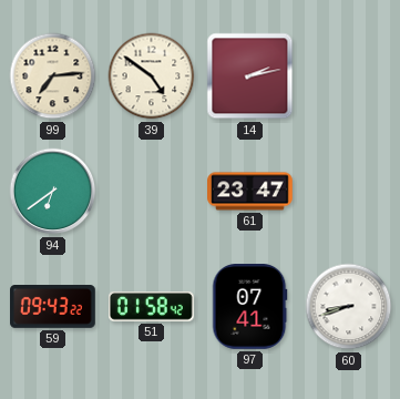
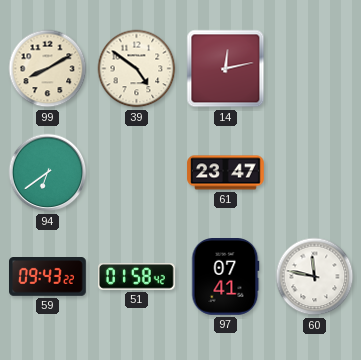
99: 7:14 -> 8:10
14: 2:13 -> 12:13
60: 8:42 -> 11:47
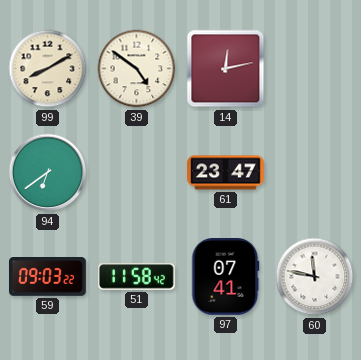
59: 09:43 -> 09:03
51: 01:58 -> 11:58
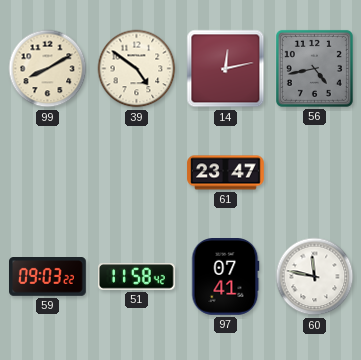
56: none -> 4:43
94: 6:39 -> none
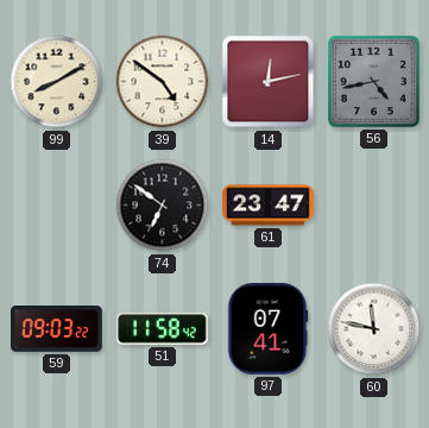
74: none -> 6:51
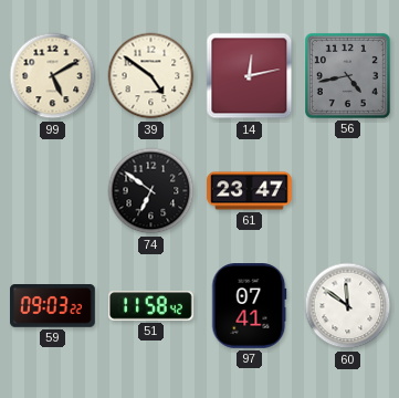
99: 8:10 -> 5:10
60: 11:47 -> 11:51
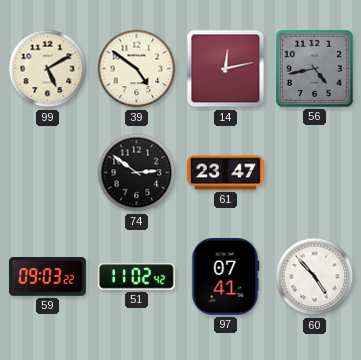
74: 6:51 -> 2:51
51: 11:58 -> 11:02
60: 11:51 -> 4:53
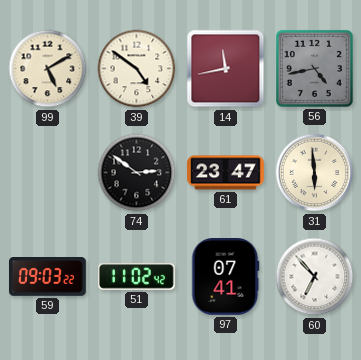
14: 12:13 -> 11:43
31: none -> 5:59
60: 4:53 -> 6:53
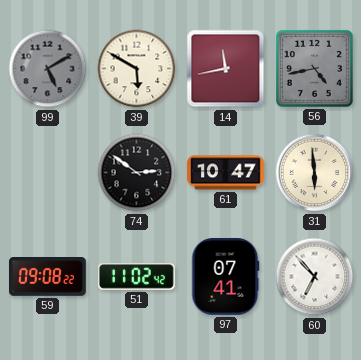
99 dial: cream -> grey
39: 4:51 -> 5:50
61: 23:47 -> 10:47
59: 09:03 -> 09:08
